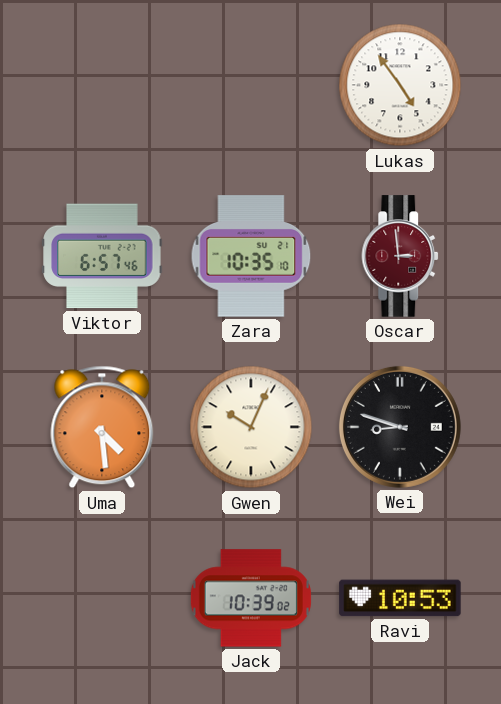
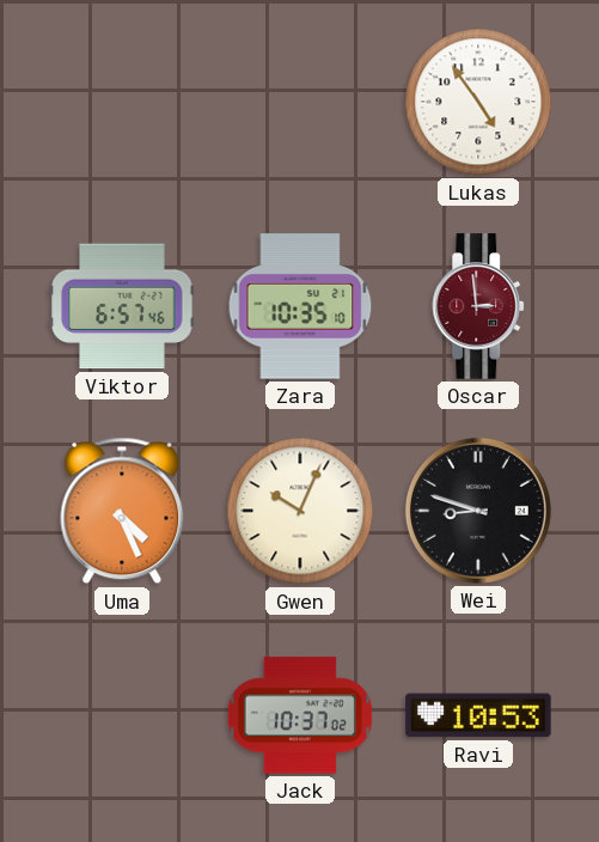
Uma: 4:29 -> 4:26
Jack: 10:39 -> 10:37
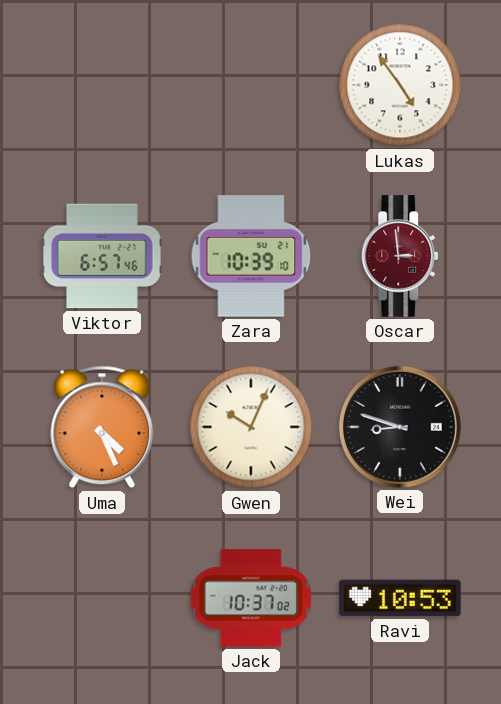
Zara: 10:35 -> 10:39
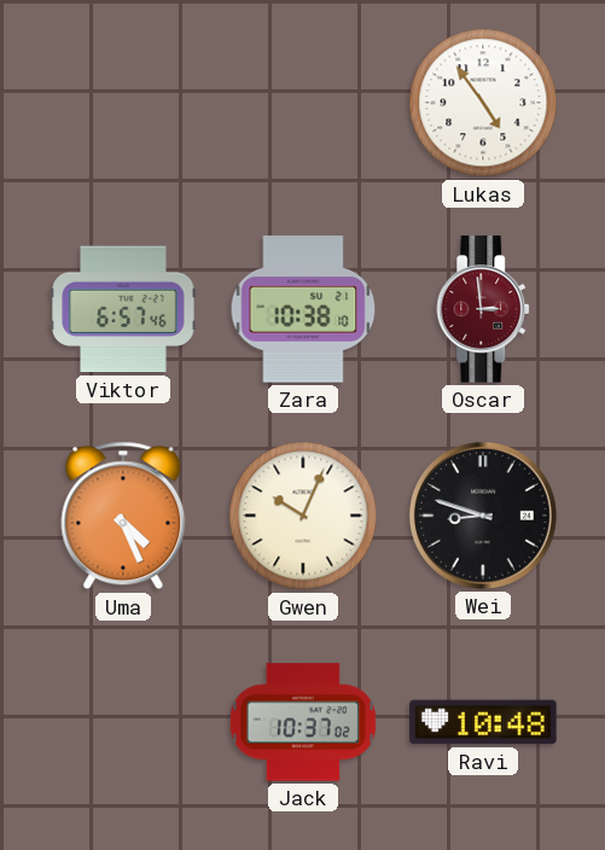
Zara: 10:39 -> 10:38
Ravi: 10:53 -> 10:48
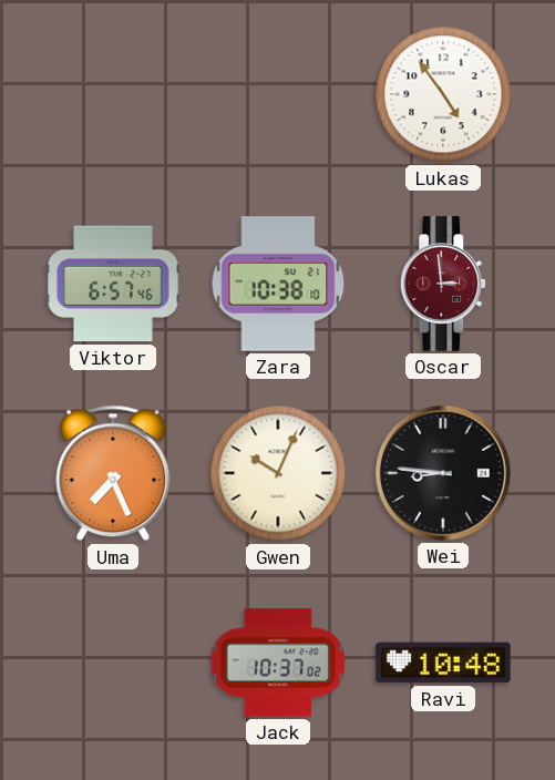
Uma: 4:26 -> 7:26
Wei: 8:48 -> 8:46
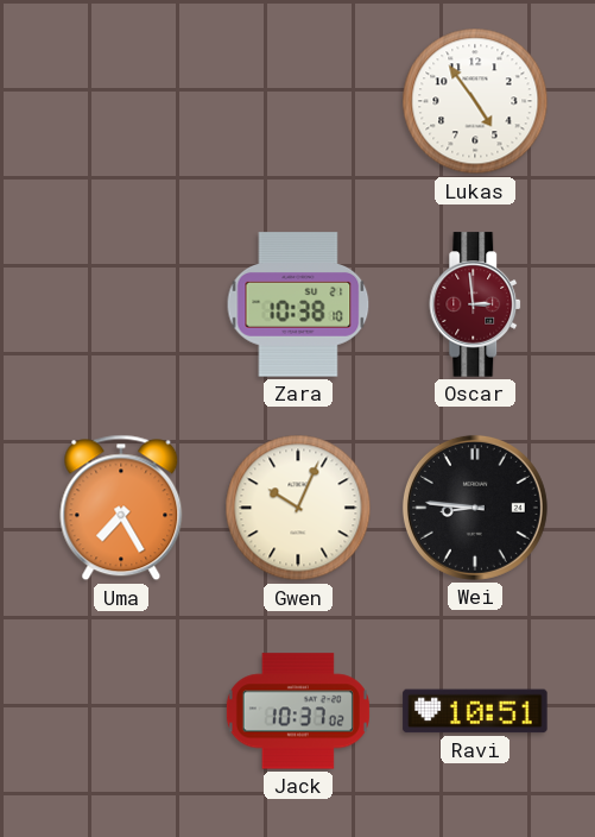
Viktor: 6:57 -> none
Uma: 7:26 -> 7:25
Ravi: 10:48 -> 10:51
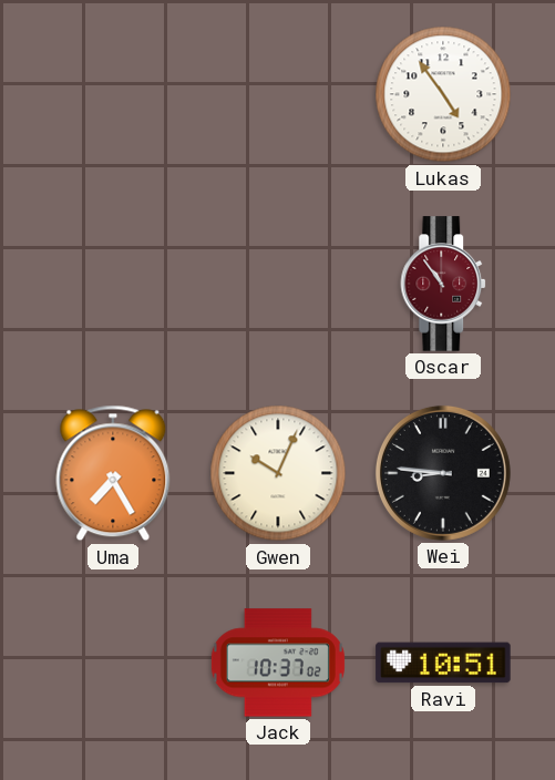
Zara: 10:38 -> none
Oscar: 2:59 -> 10:54
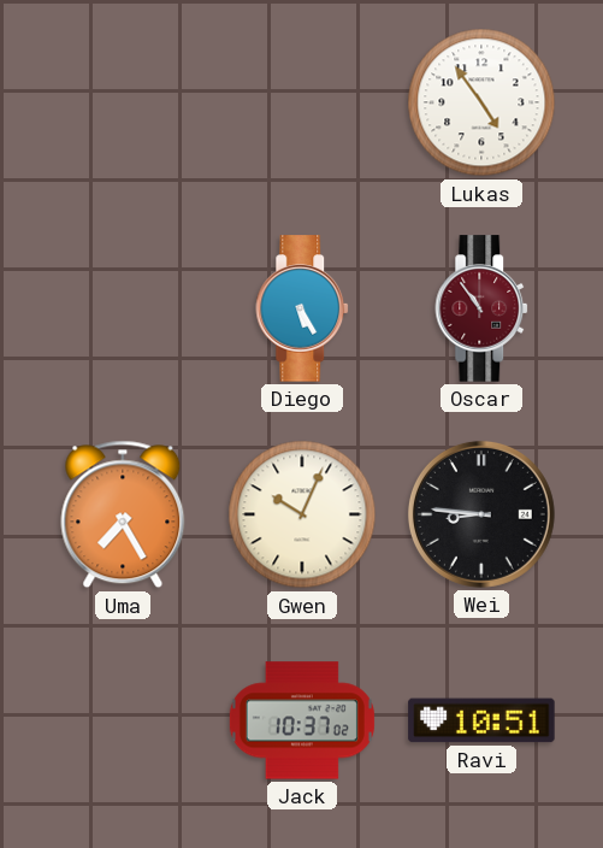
Diego: none -> 5:25
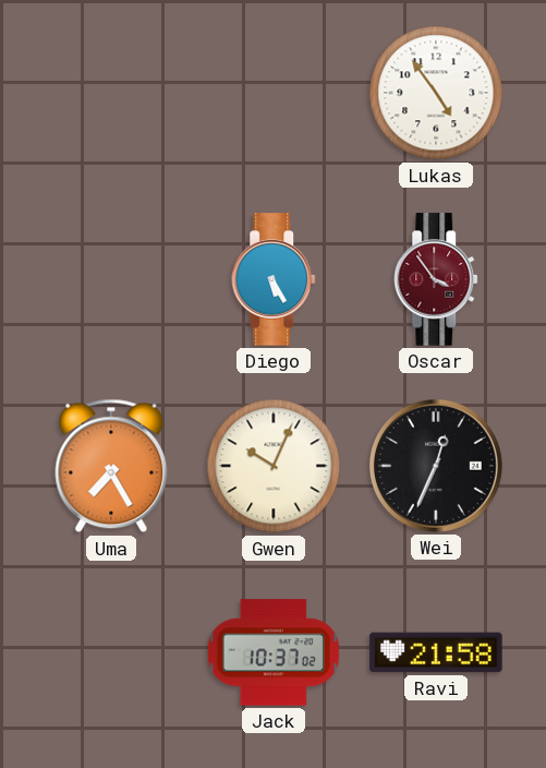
Oscar: 10:54 -> 3:54
Wei: 8:46 -> 12:34
Ravi: 10:51 -> 21:58
